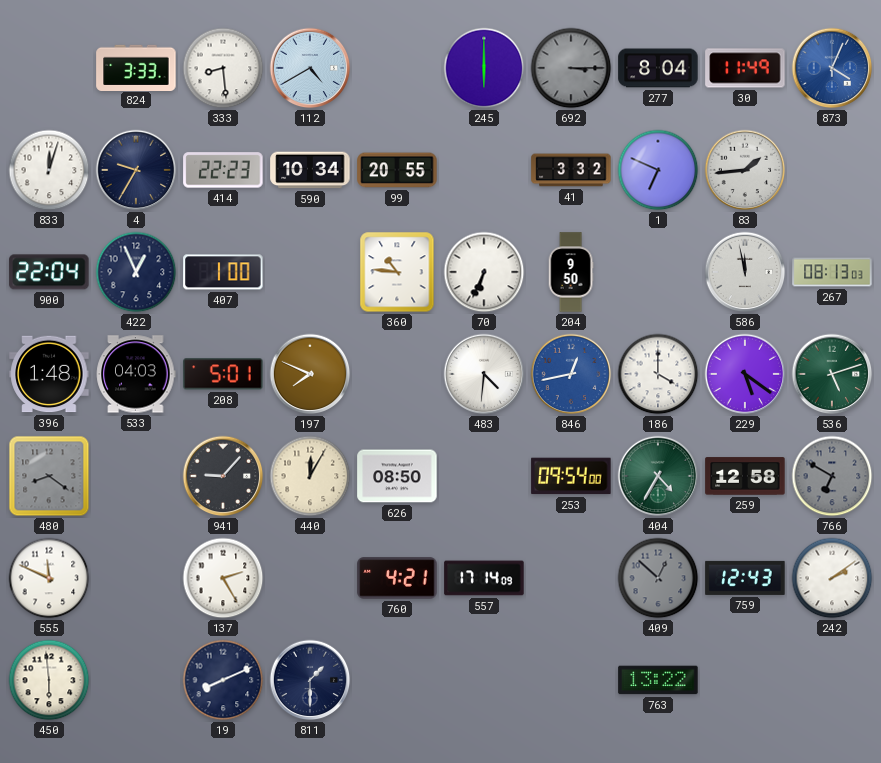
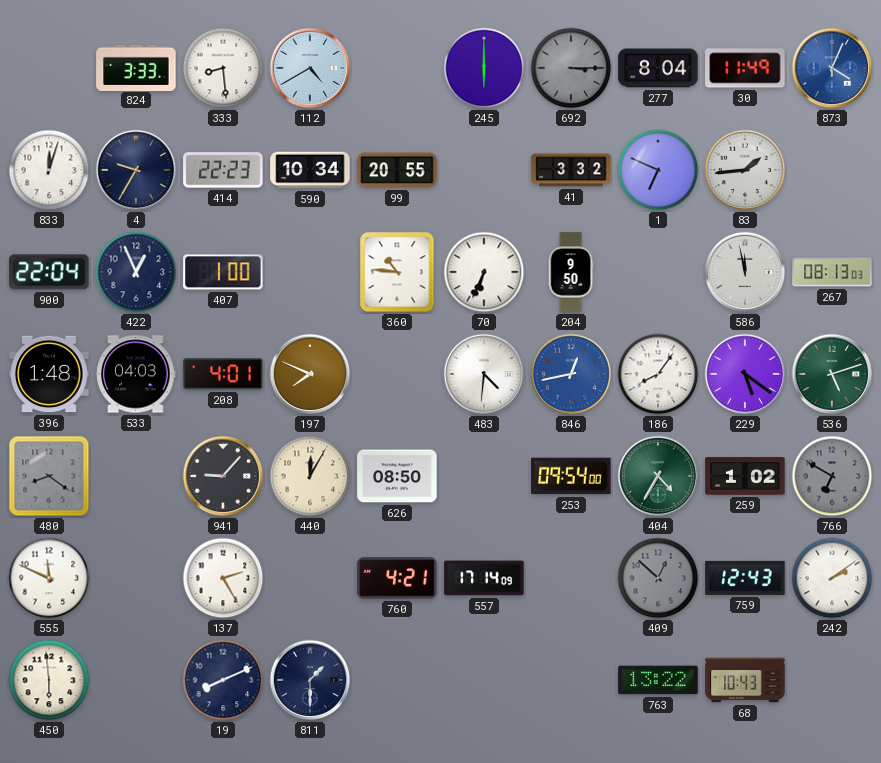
208: 5:01 -> 4:01
186: 4:00 -> 8:06
259: 12:58 -> 1:02
68: none -> 10:43
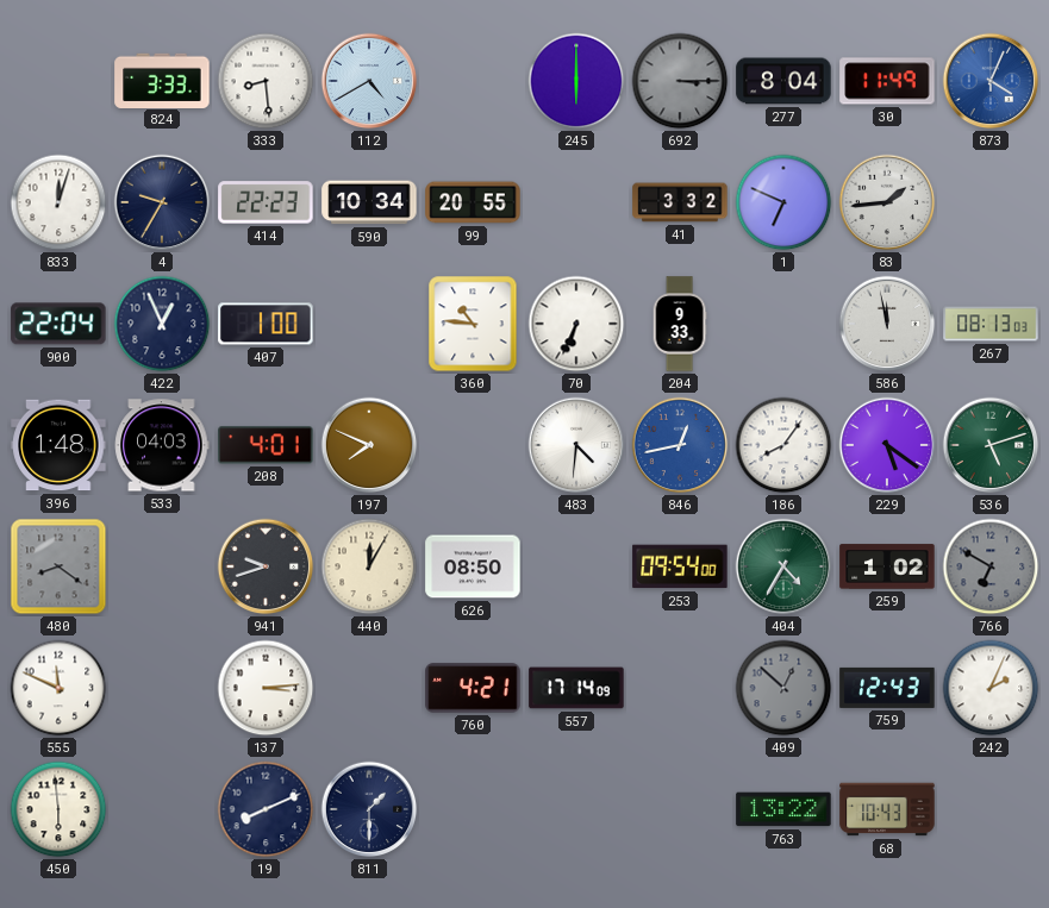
204: 9:50 -> 9:33
941: 9:07 -> 9:42
137: 2:25 -> 3:14
242: 2:09 -> 2:04
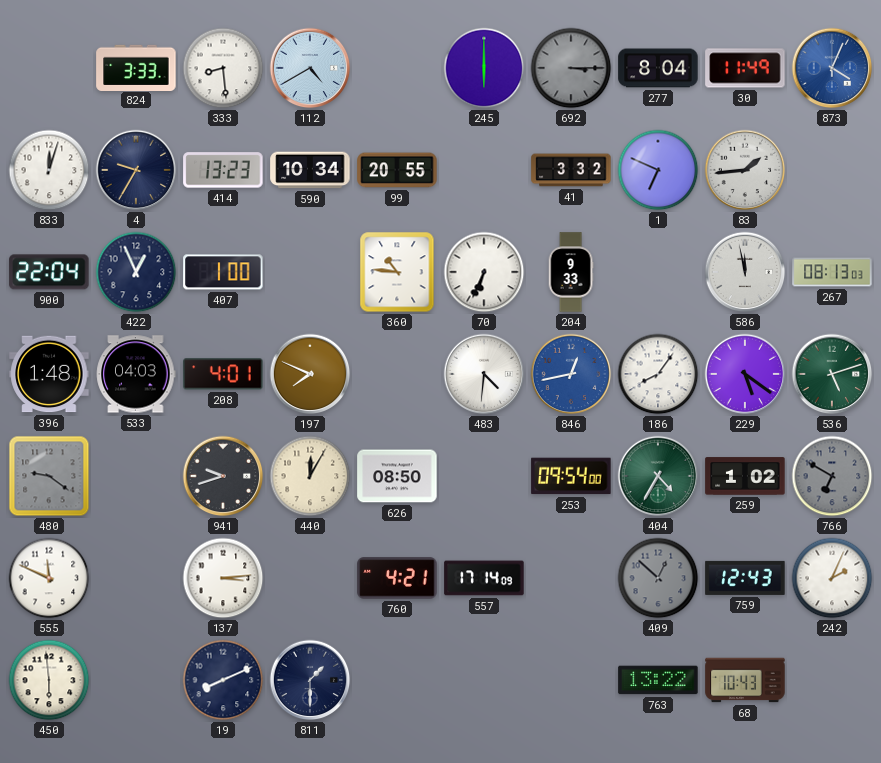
414: 22:23 -> 13:23
480: 8:21 -> 9:21
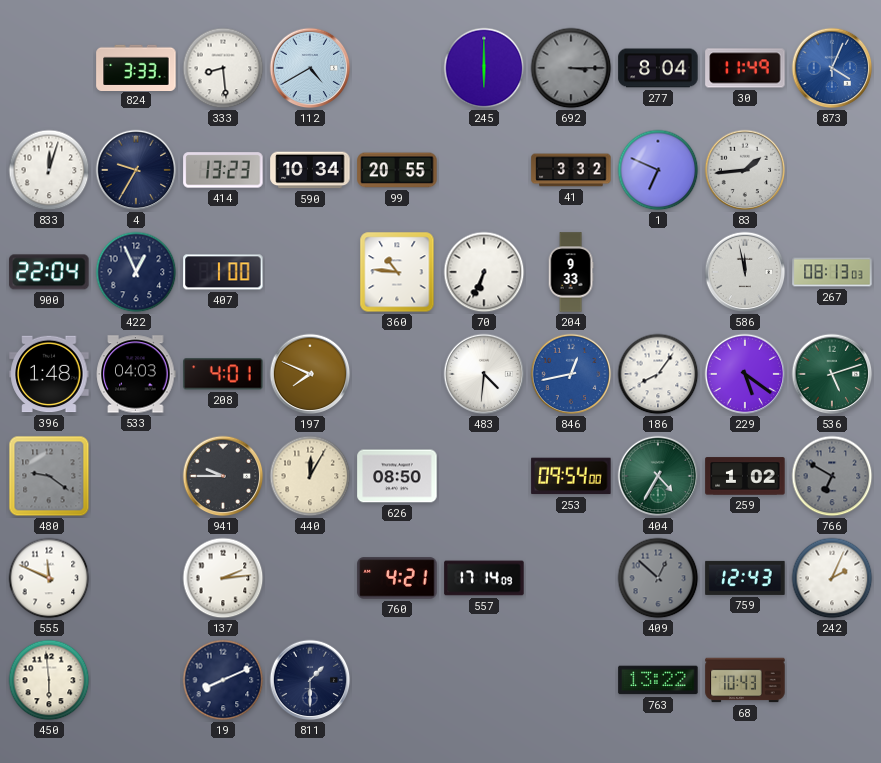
941: 9:42 -> 9:45
137: 3:14 -> 2:14
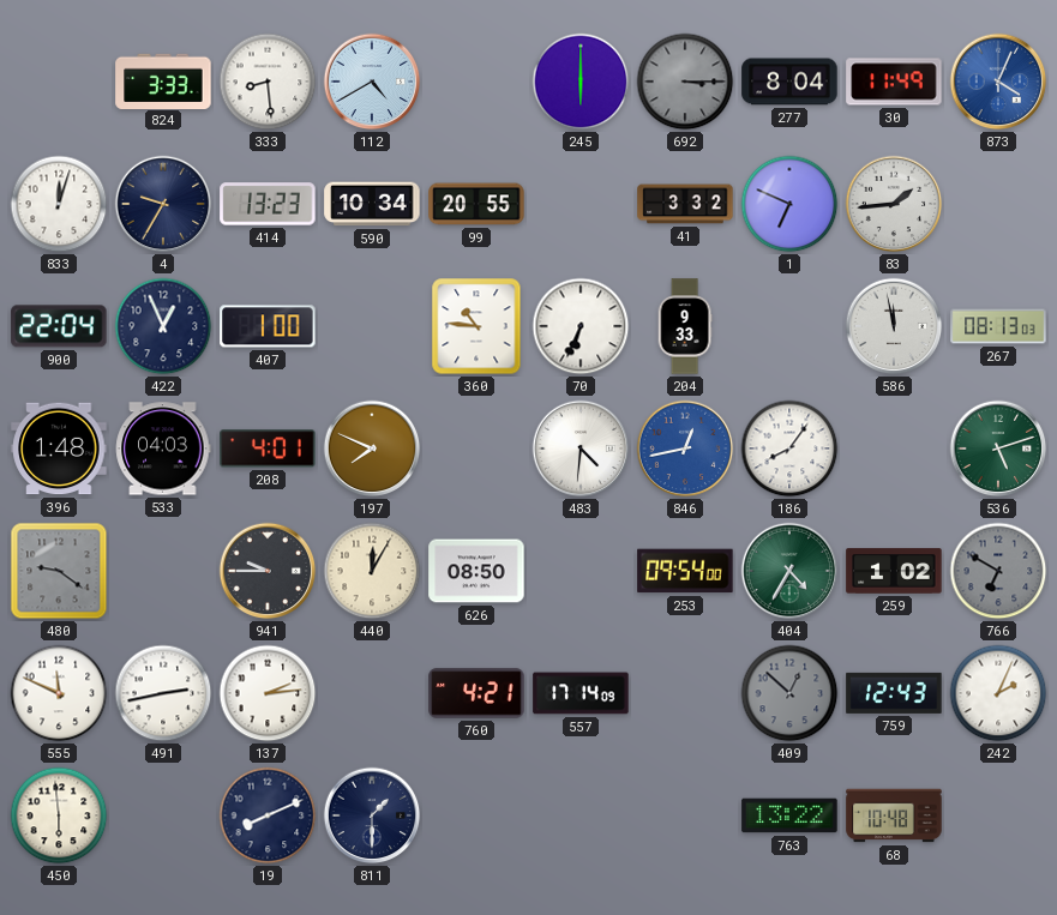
229: 5:21 -> none
491: none -> 2:43
68: 10:43 -> 10:48
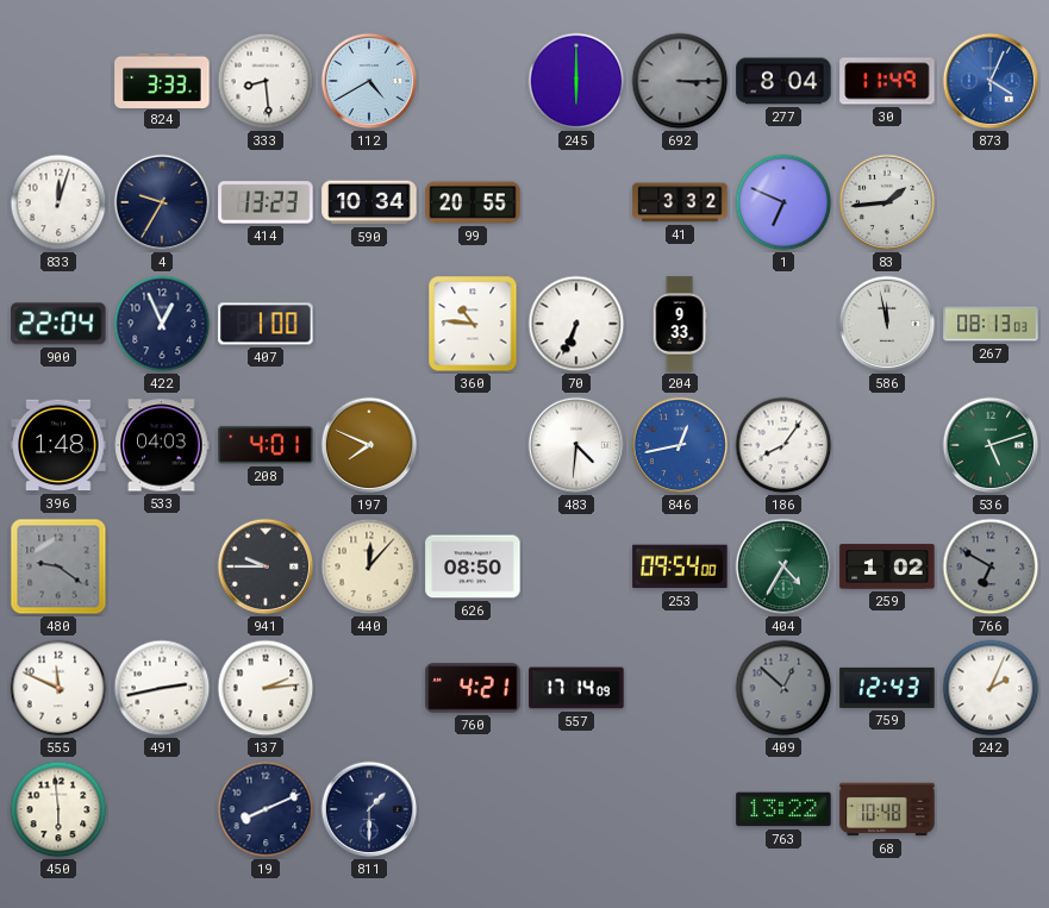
440: 12:05 -> 12:07
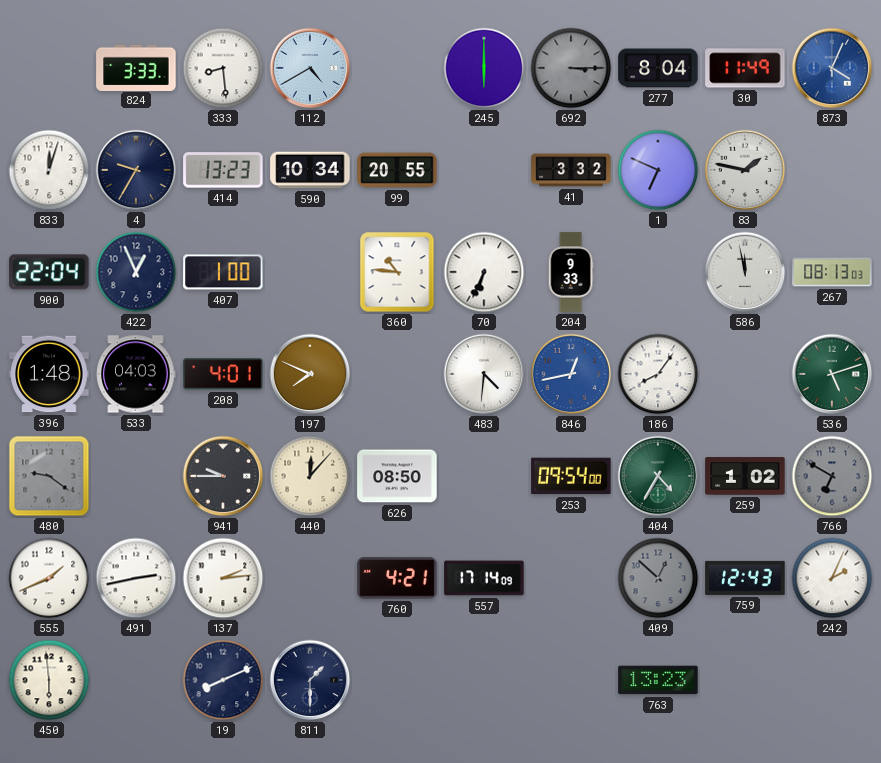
83: 1:44 -> 1:47
555: 11:49 -> 1:41
763: 13:22 -> 13:23
68: 10:48 -> none
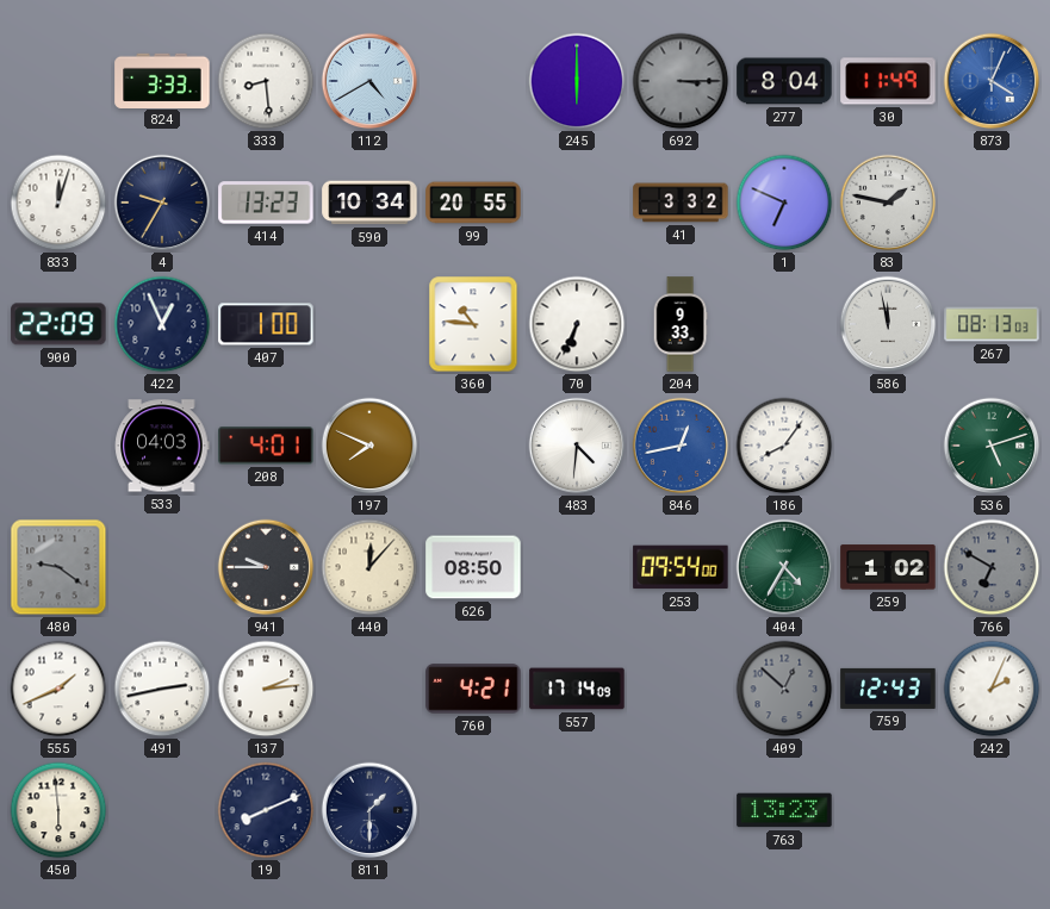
900: 22:04 -> 22:09
396: 1:48 -> none
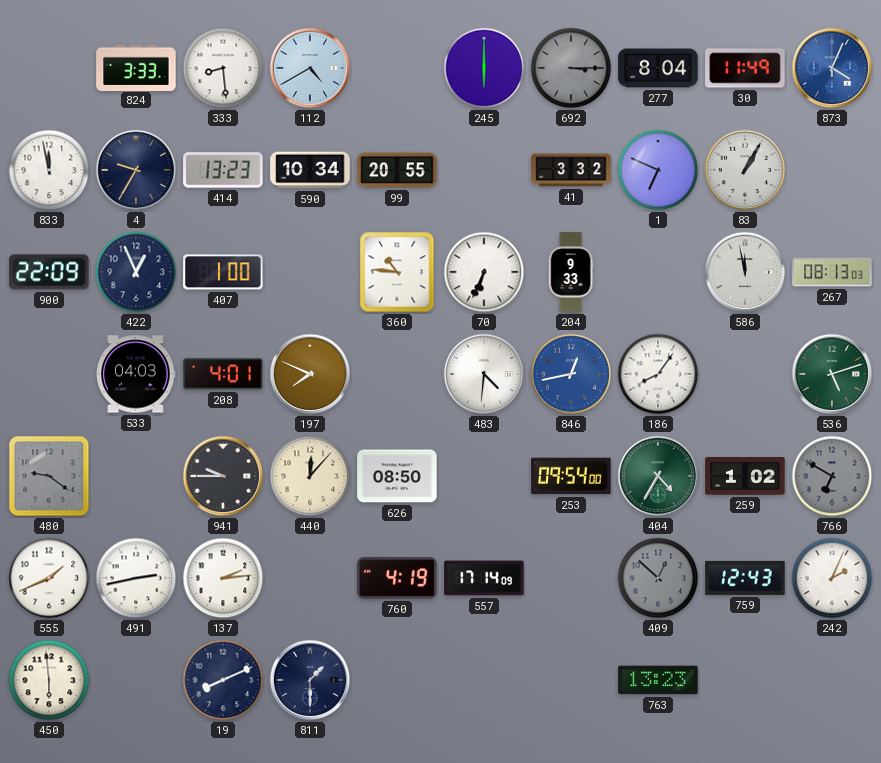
833: 12:03 -> 11:58
83: 1:47 -> 1:05
760: 4:21 -> 4:19
